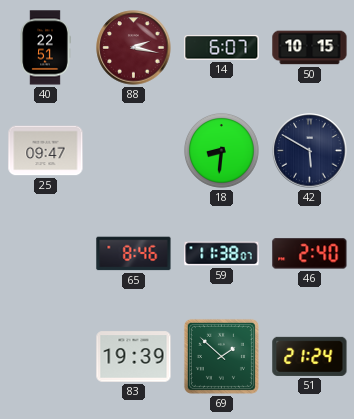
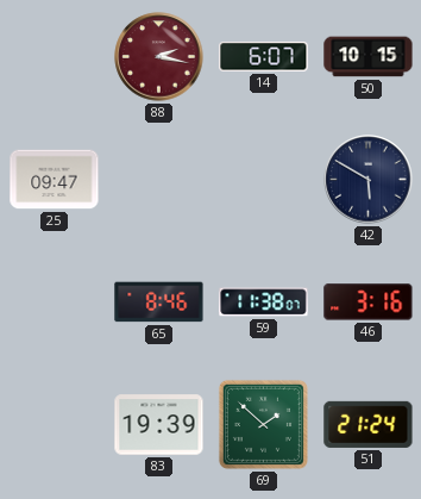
40: 22:51 -> none
18: 8:31 -> none
46: 2:40 -> 3:16
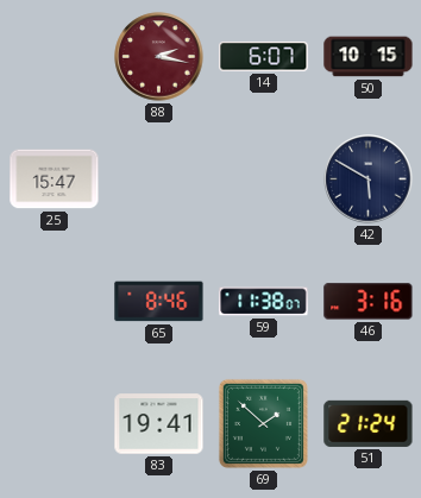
25: 09:47 -> 15:47
83: 19:39 -> 19:41
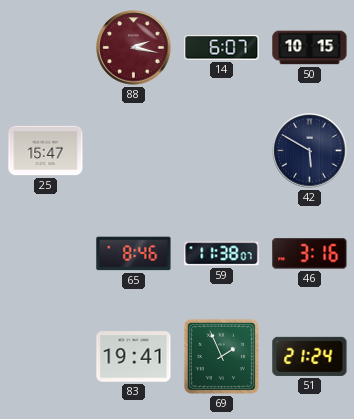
69: 1:52 -> 1:56
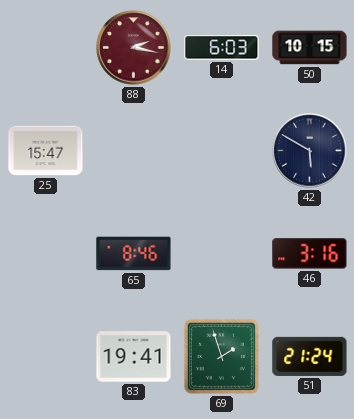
14: 6:07 -> 6:03
59: 11:38 -> none
69: 1:56 -> 1:57
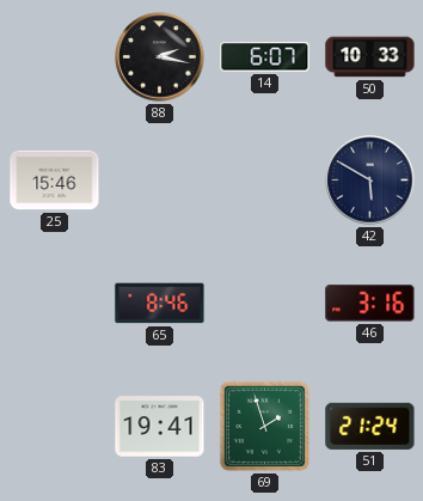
88 dial: burgundy -> black
14: 6:03 -> 6:07
50: 10:15 -> 10:33
25: 15:47 -> 15:46
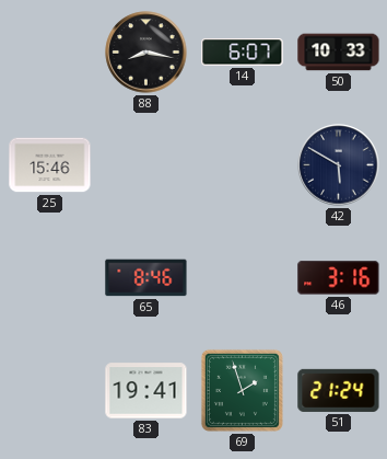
88: 2:17 -> 8:17
